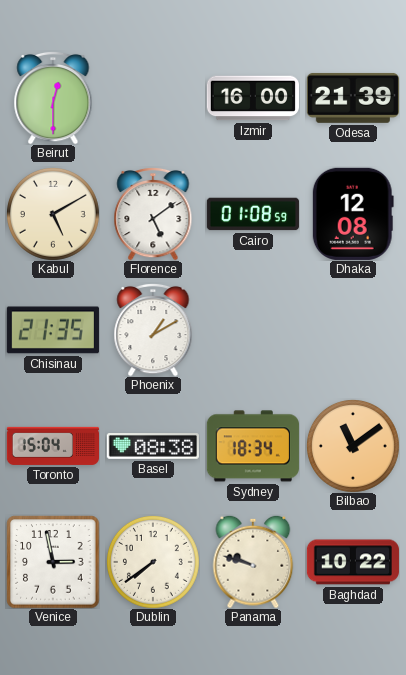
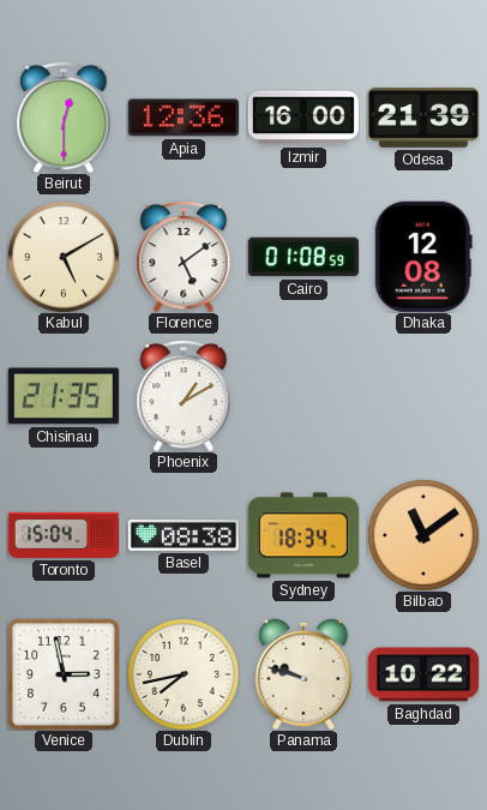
Apia: none -> 12:36
Dublin: 7:39 -> 7:43
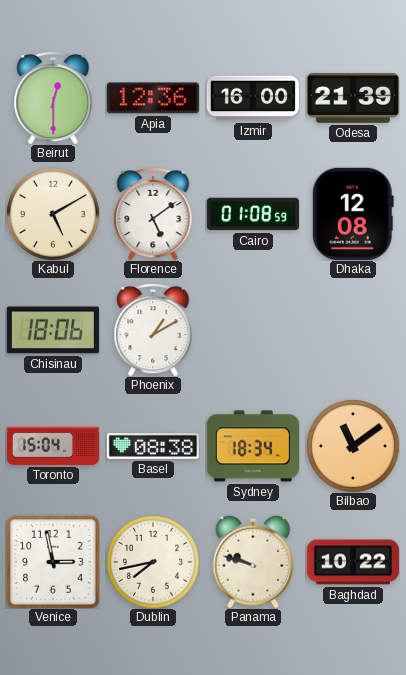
Chisinau: 21:35 -> 18:06
